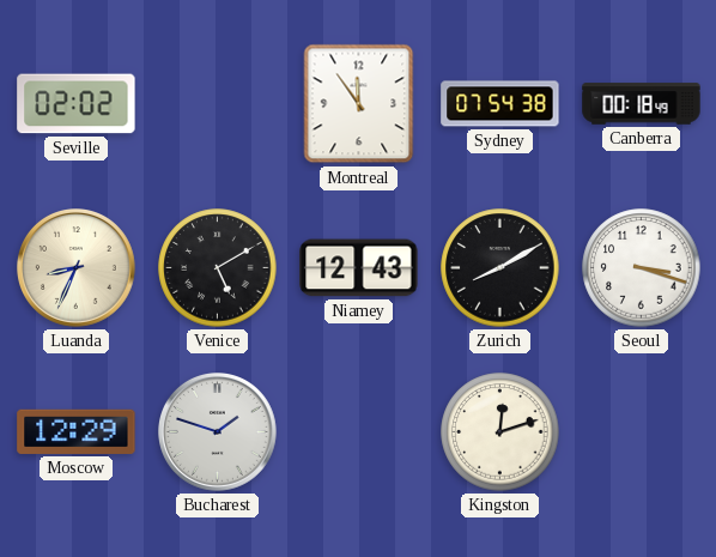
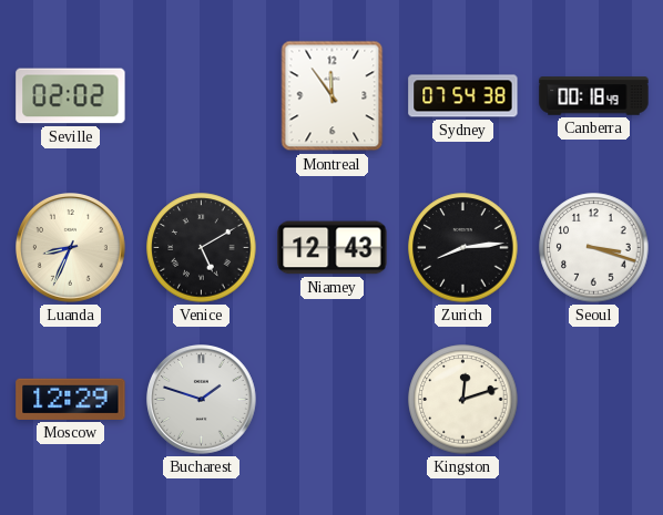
Zurich: 8:10 -> 8:14
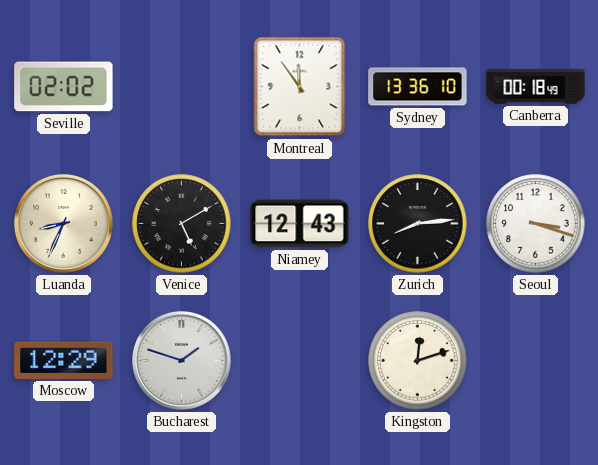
Sydney: 07:54 -> 13:36
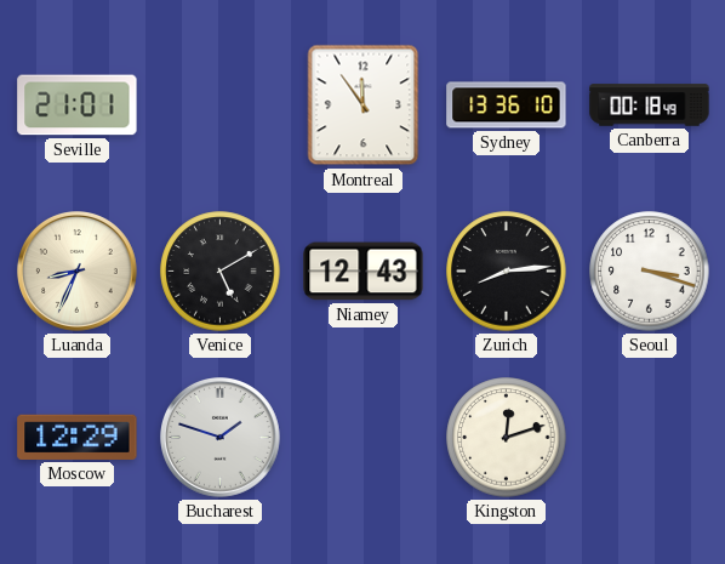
Seville: 02:02 -> 21:01
